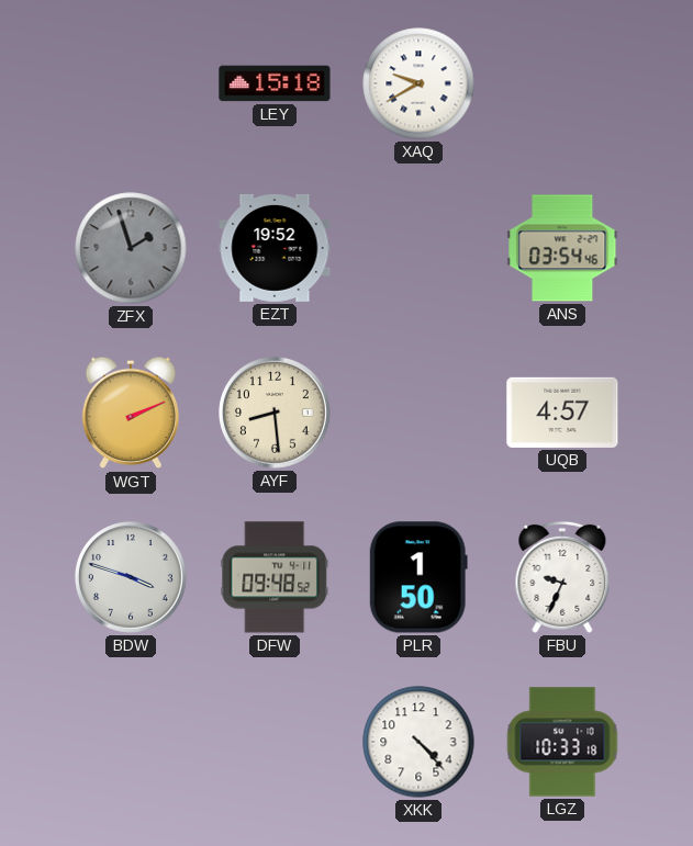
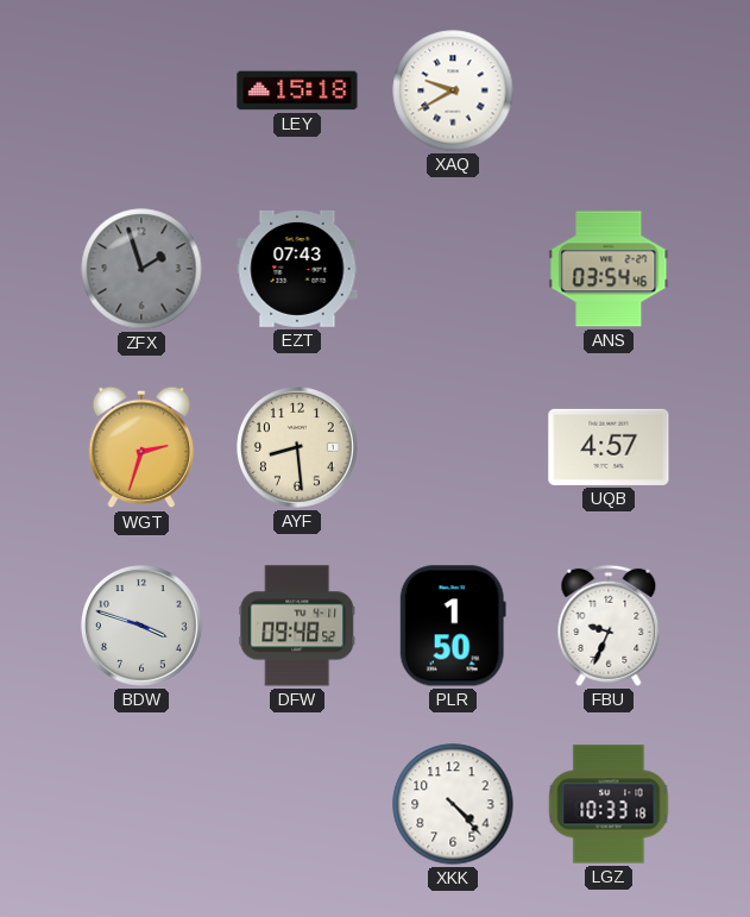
EZT: 19:52 -> 07:43
WGT: 2:11 -> 2:33
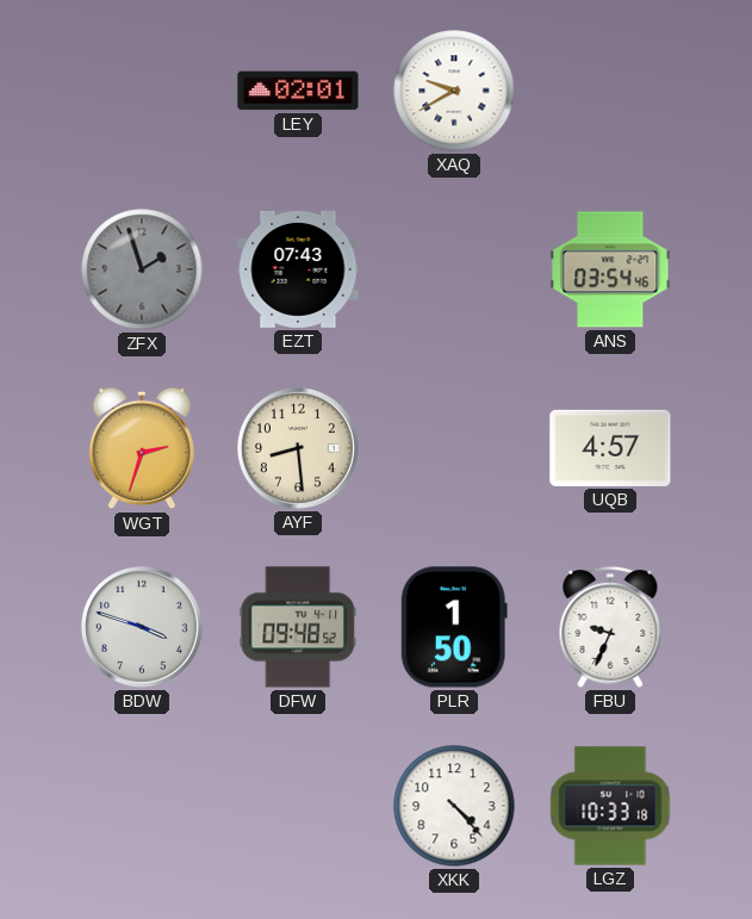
LEY: 15:18 -> 02:01
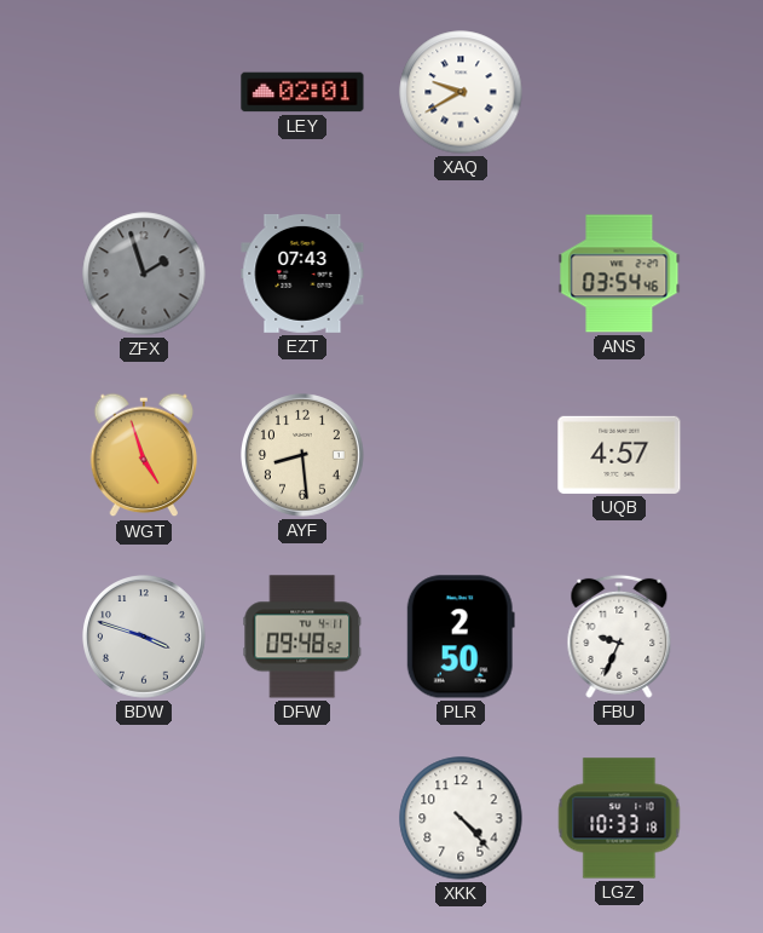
WGT: 2:33 -> 4:57
PLR: 1:50 -> 2:50
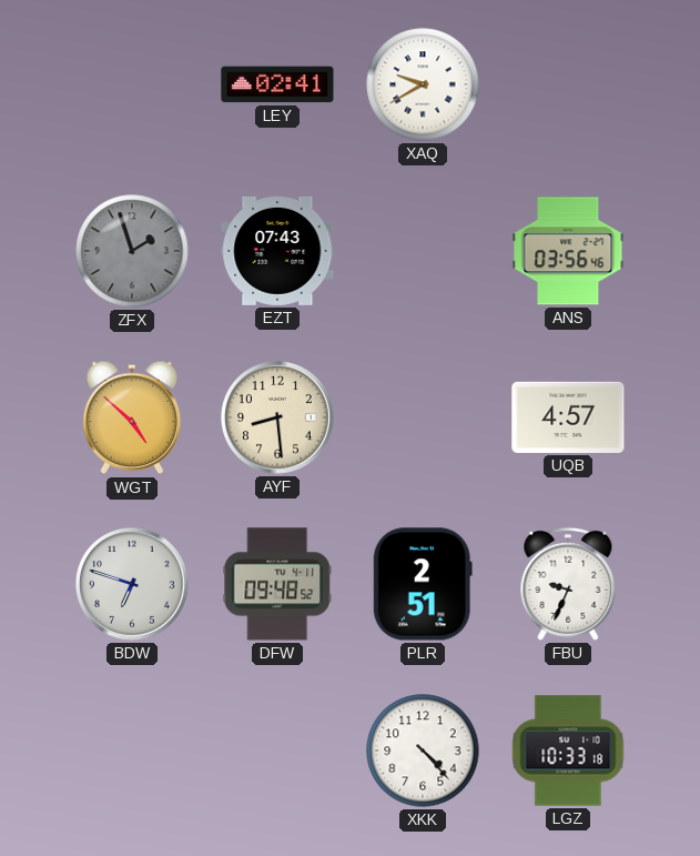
LEY: 02:01 -> 02:41
ANS: 03:54 -> 03:56
WGT: 4:57 -> 4:52
BDW: 3:48 -> 6:48
PLR: 2:50 -> 2:51
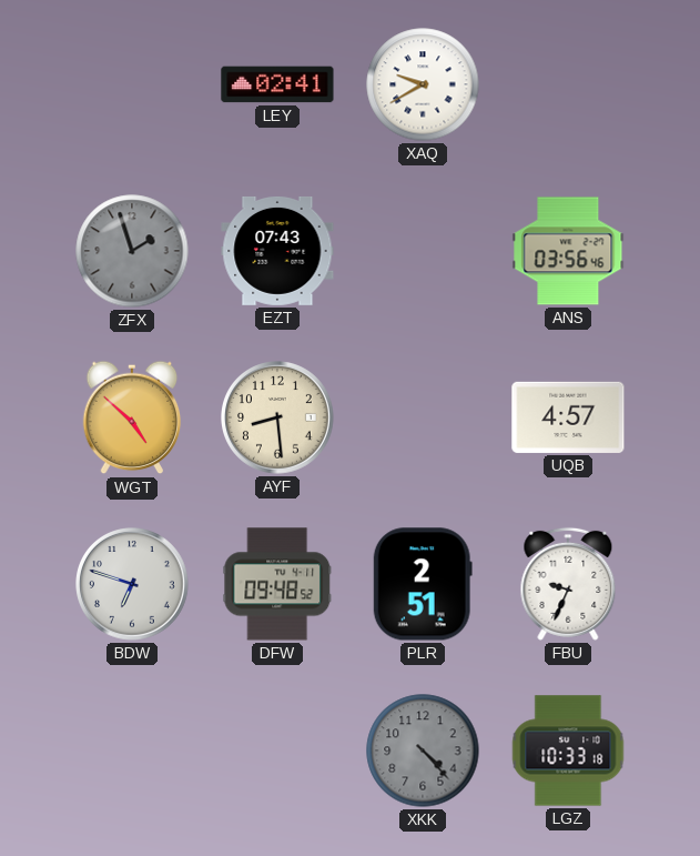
XKK dial: white -> grey
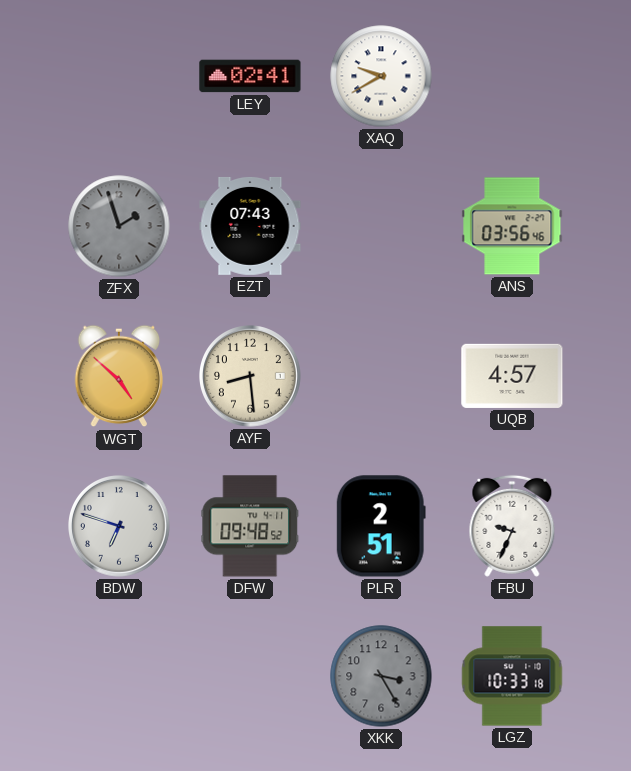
XKK: 4:23 -> 3:25
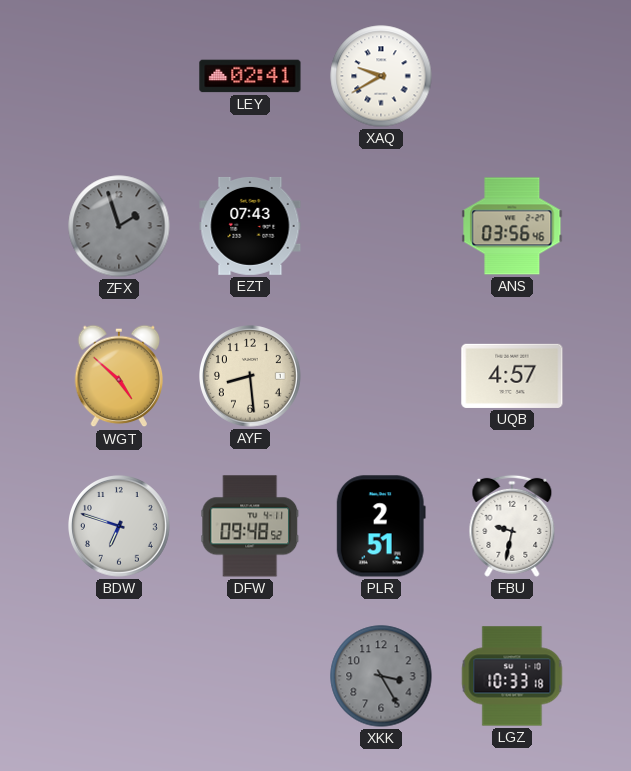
FBU: 9:34 -> 9:32
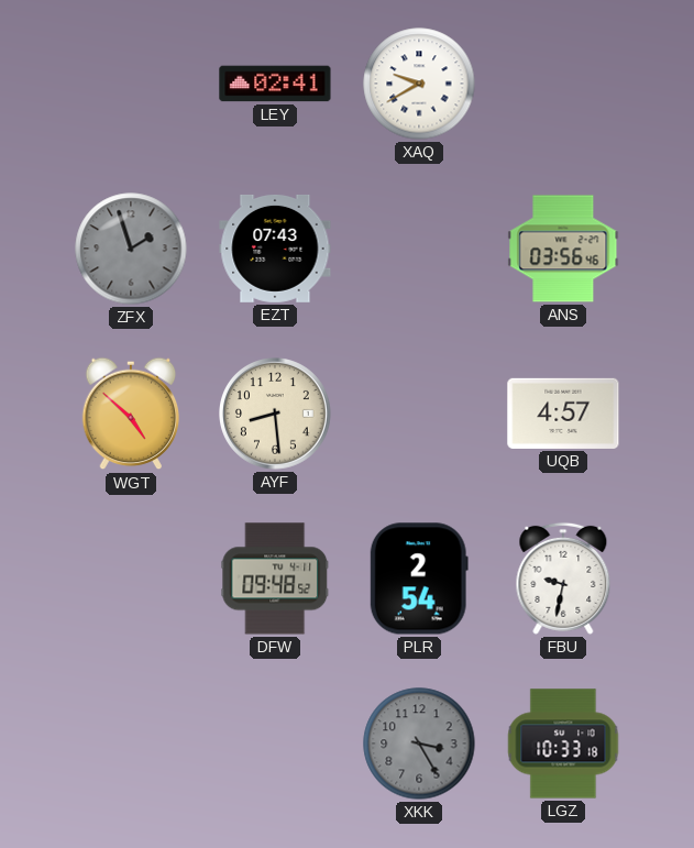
BDW: 6:48 -> none
PLR: 2:51 -> 2:54
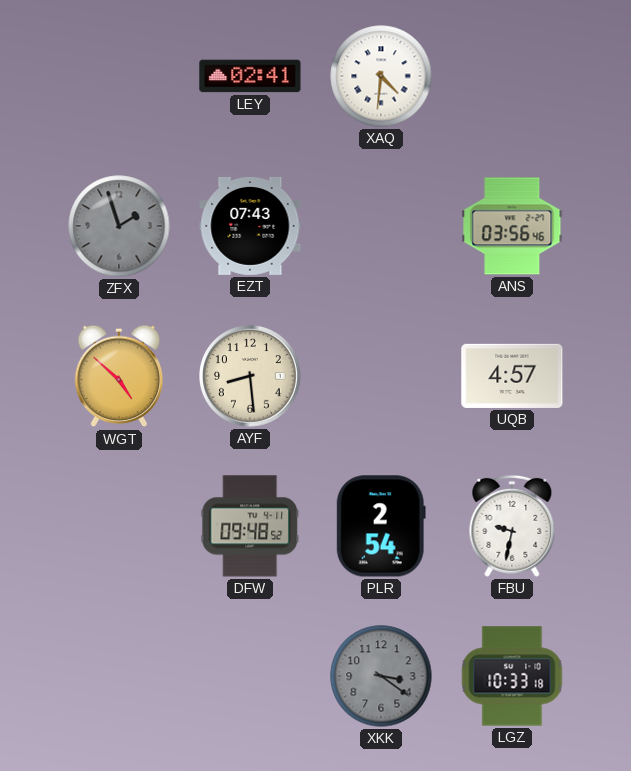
XAQ: 9:40 -> 4:31
XKK: 3:25 -> 3:21
